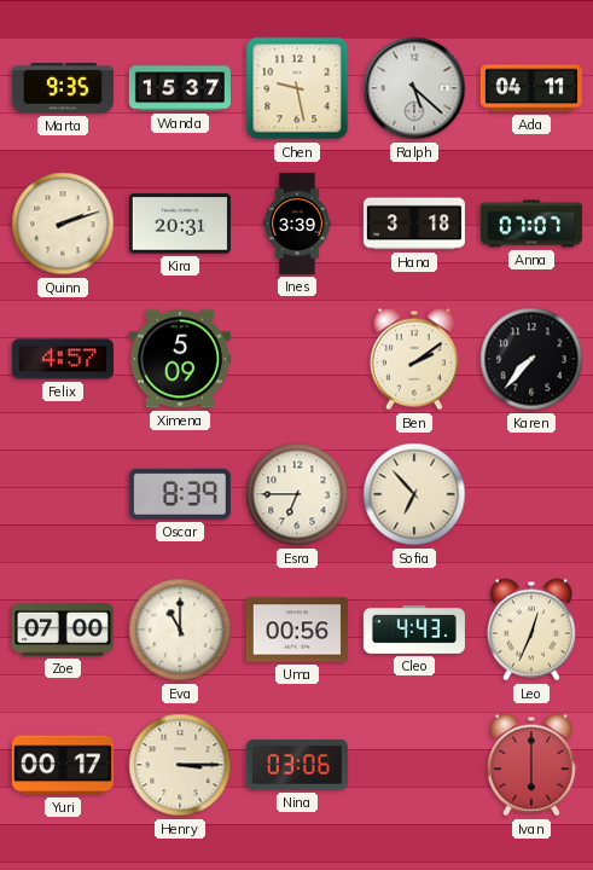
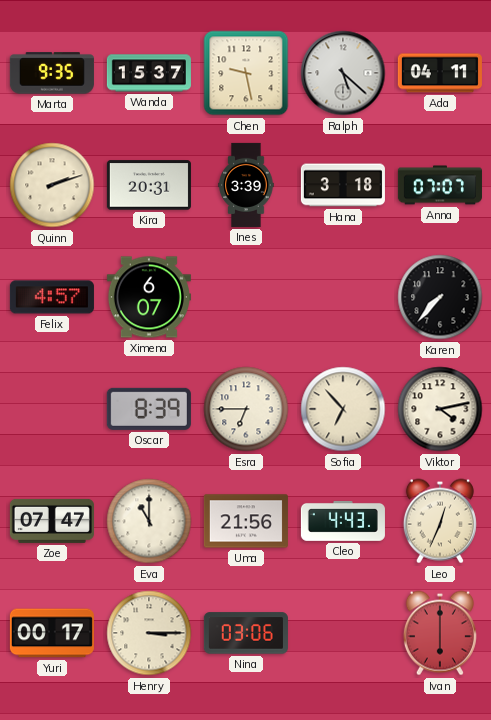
Ximena: 5:09 -> 6:07
Ben: 2:09 -> none
Viktor: none -> 4:13
Zoe: 07:00 -> 07:47
Uma: 00:56 -> 21:56
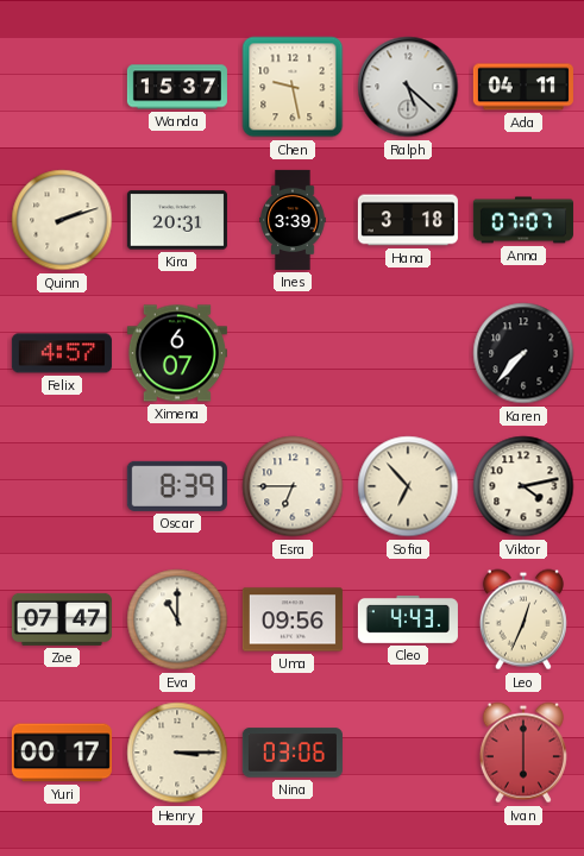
Marta: 9:35 -> none
Uma: 21:56 -> 09:56
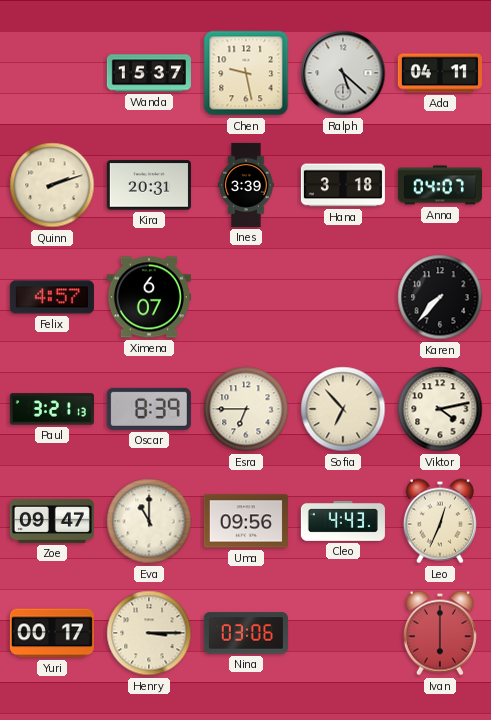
Anna: 07:07 -> 04:07
Paul: none -> 3:21
Zoe: 07:47 -> 09:47
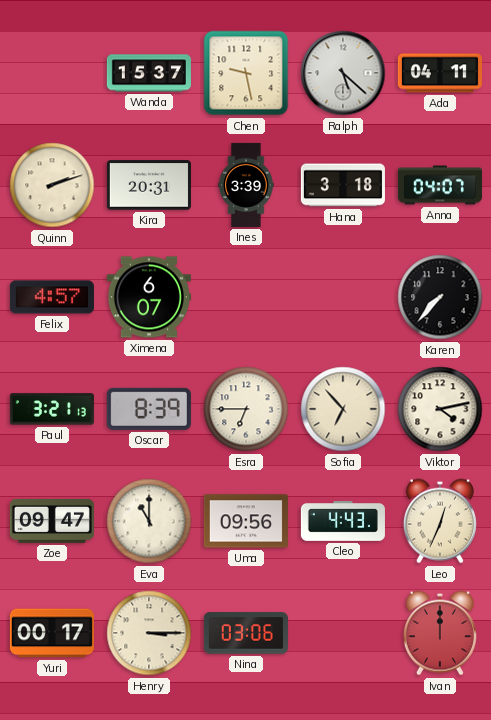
Ivan: 6:00 -> 12:00
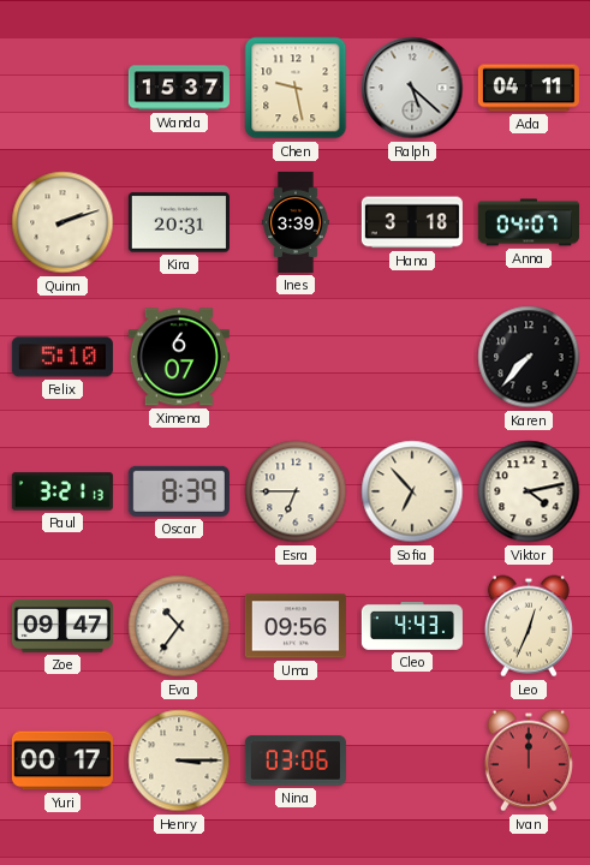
Felix: 4:57 -> 5:10
Eva: 11:00 -> 10:36
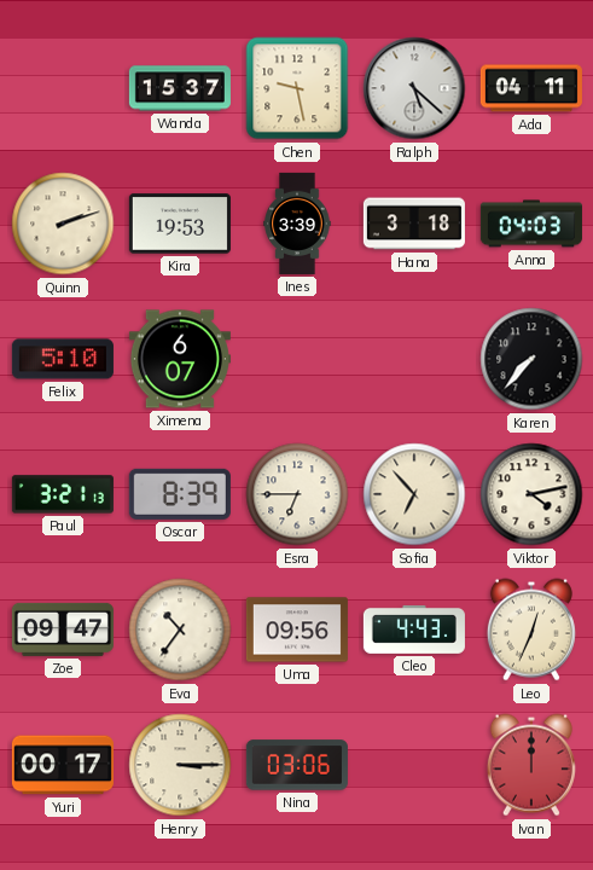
Kira: 20:31 -> 19:53
Anna: 04:07 -> 04:03
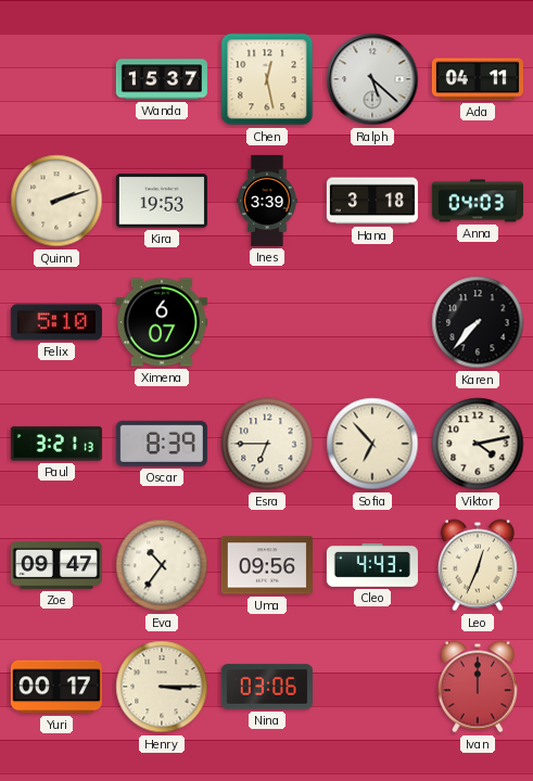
Chen: 9:28 -> 12:28
